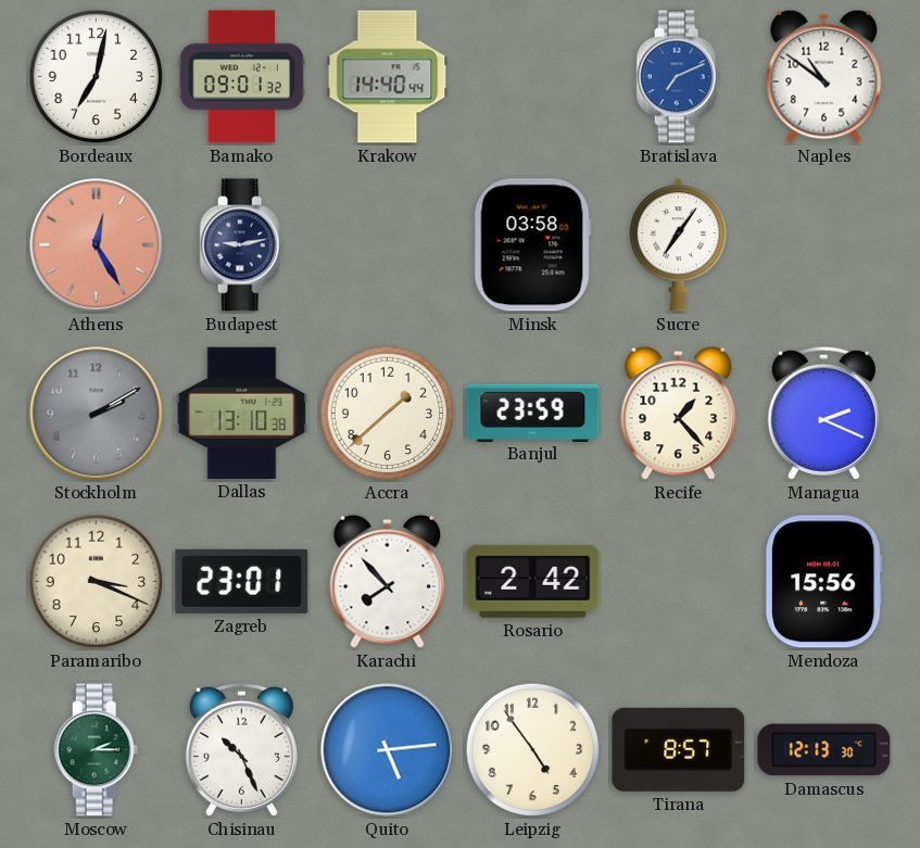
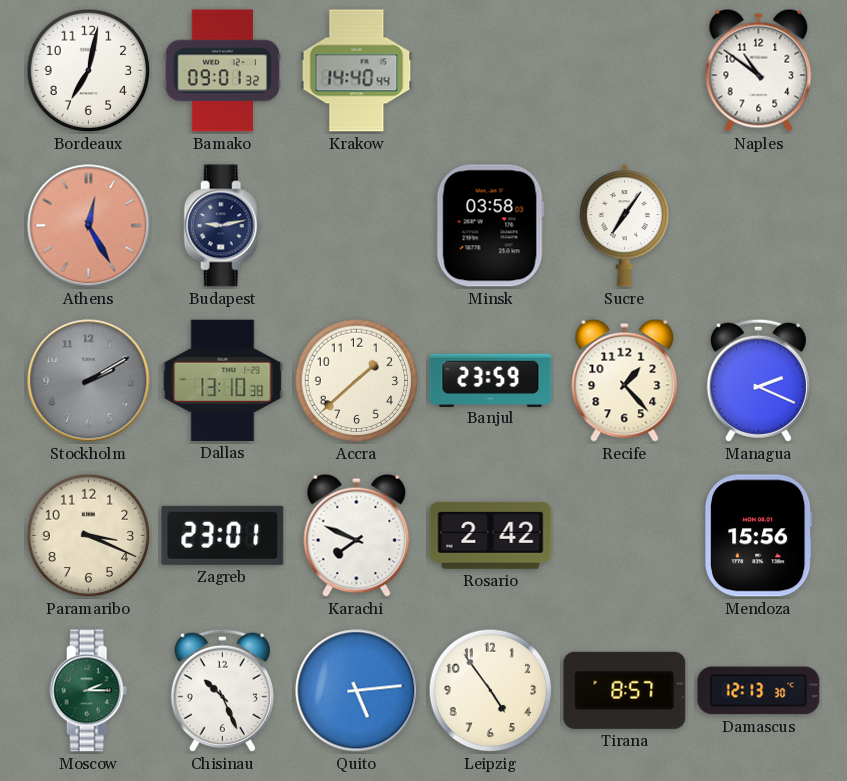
Bratislava: 7:11 -> none
Karachi: 7:53 -> 7:49
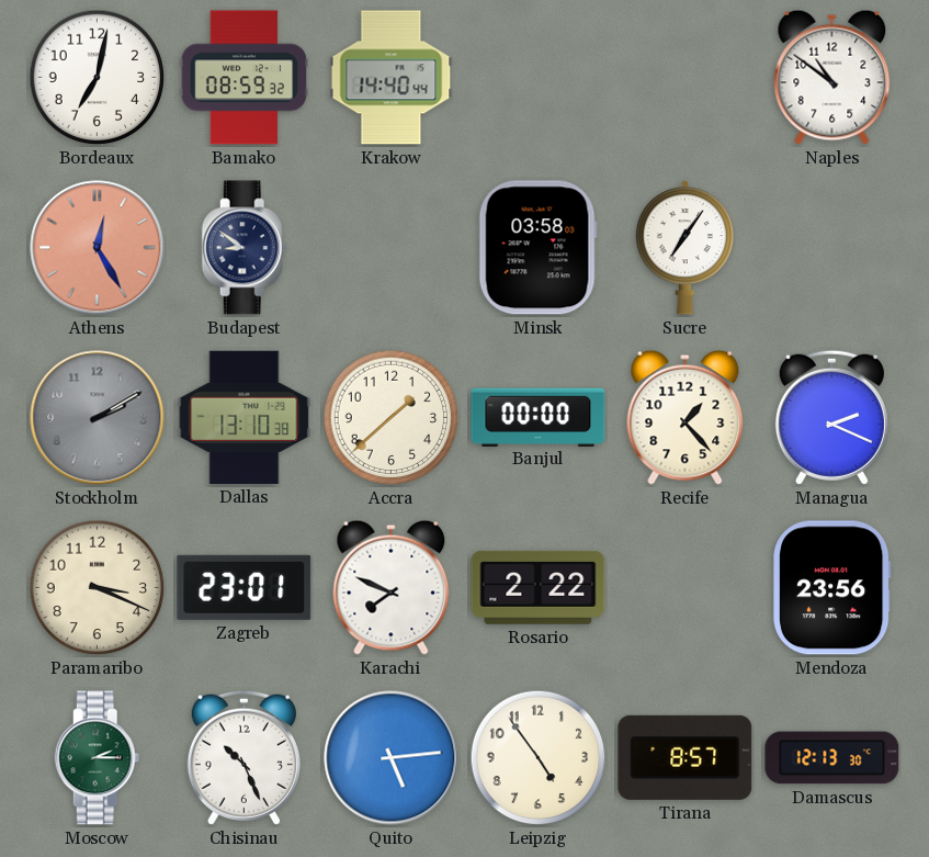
Bamako: 09:01 -> 08:59
Budapest: 9:13 -> 8:51
Banjul: 23:59 -> 00:00
Rosario: 2:42 -> 2:22
Mendoza: 15:56 -> 23:56
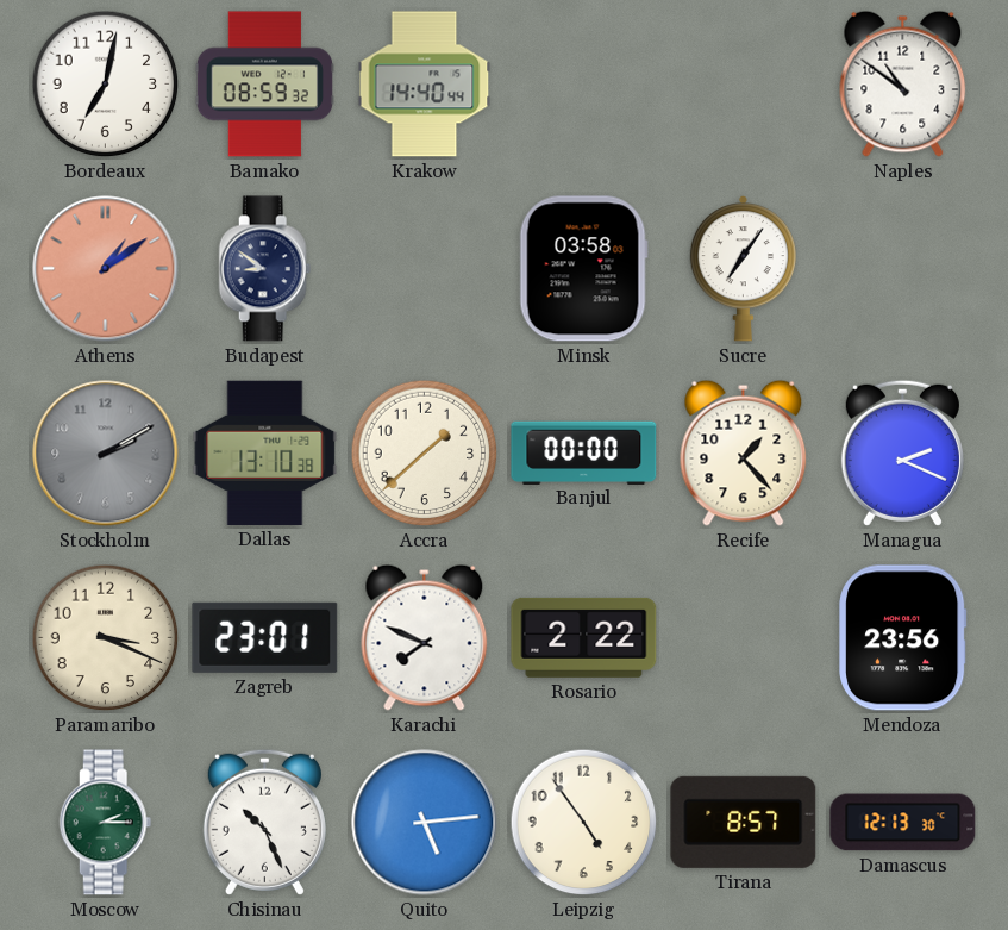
Athens: 12:25 -> 1:09
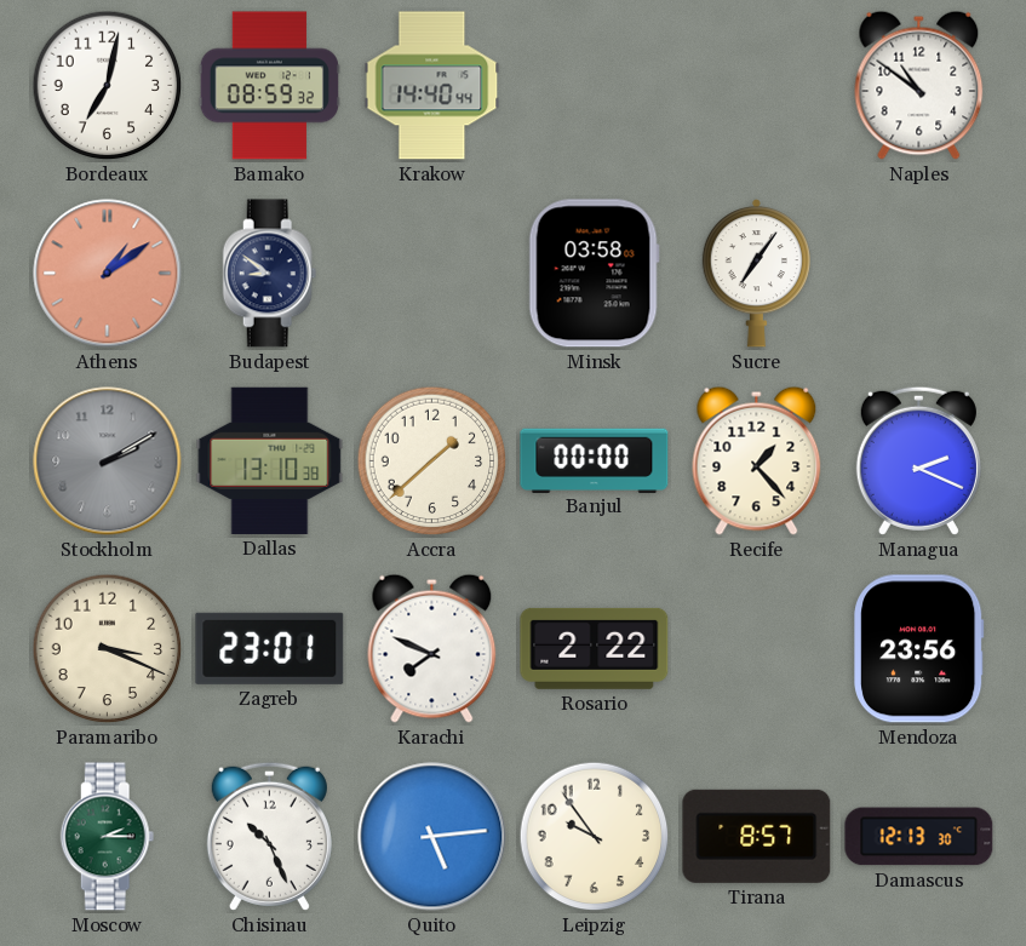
Leipzig: 4:54 -> 9:54
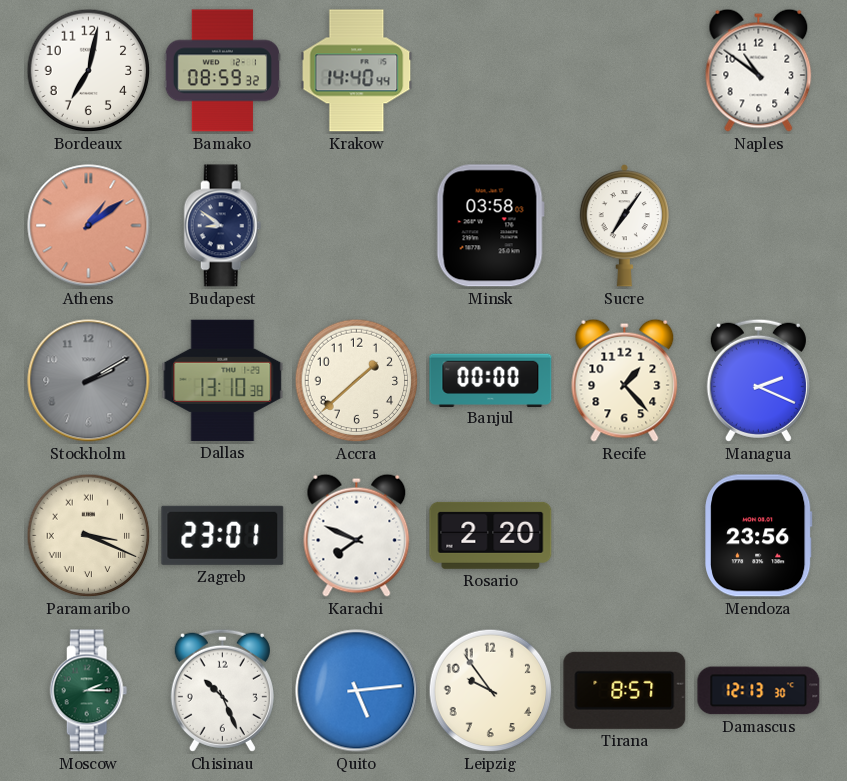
Paramaribo numerals: Arabic -> Roman
Rosario: 2:22 -> 2:20
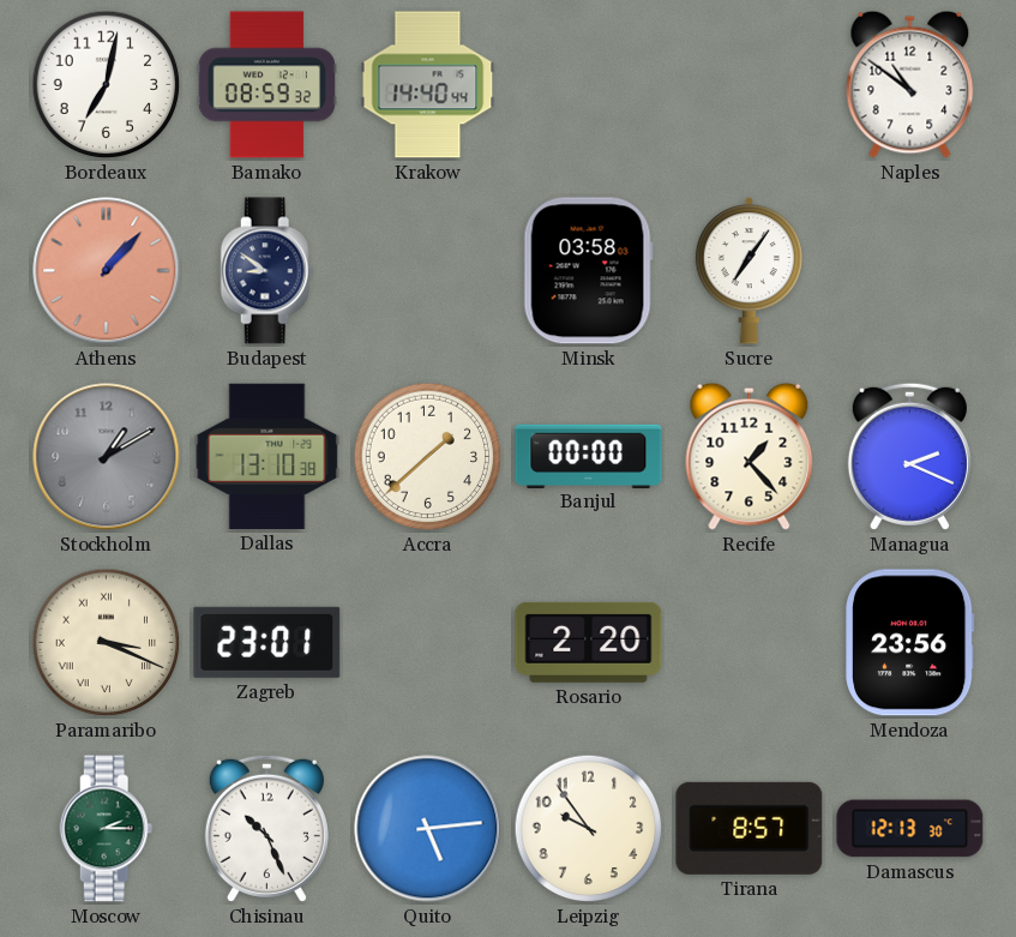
Athens: 1:09 -> 1:07
Stockholm: 2:10 -> 1:10
Karachi: 7:49 -> none
